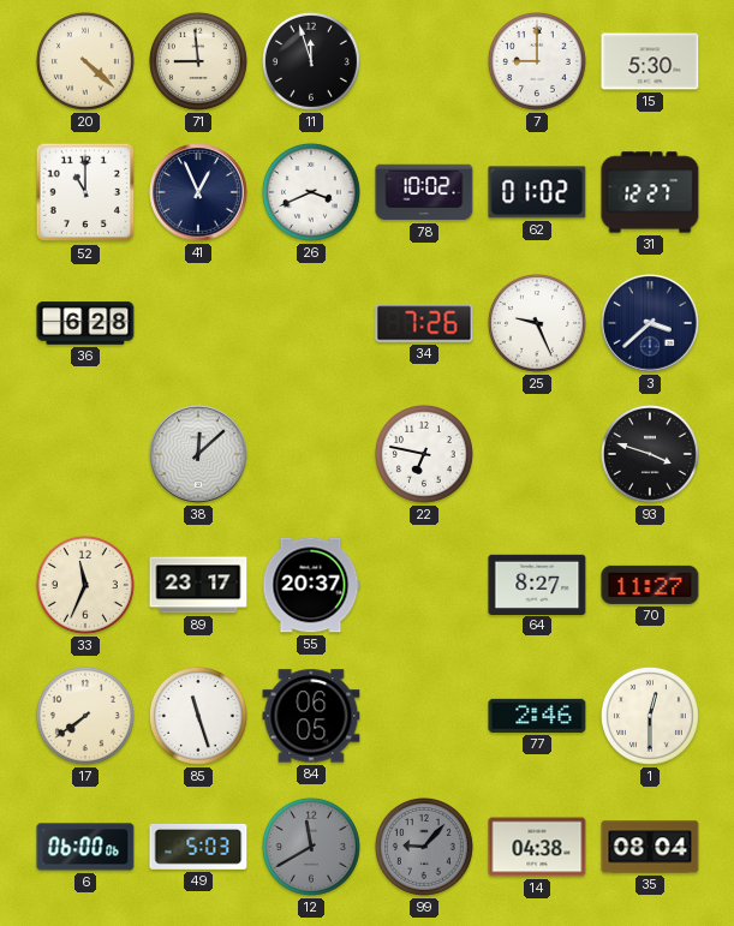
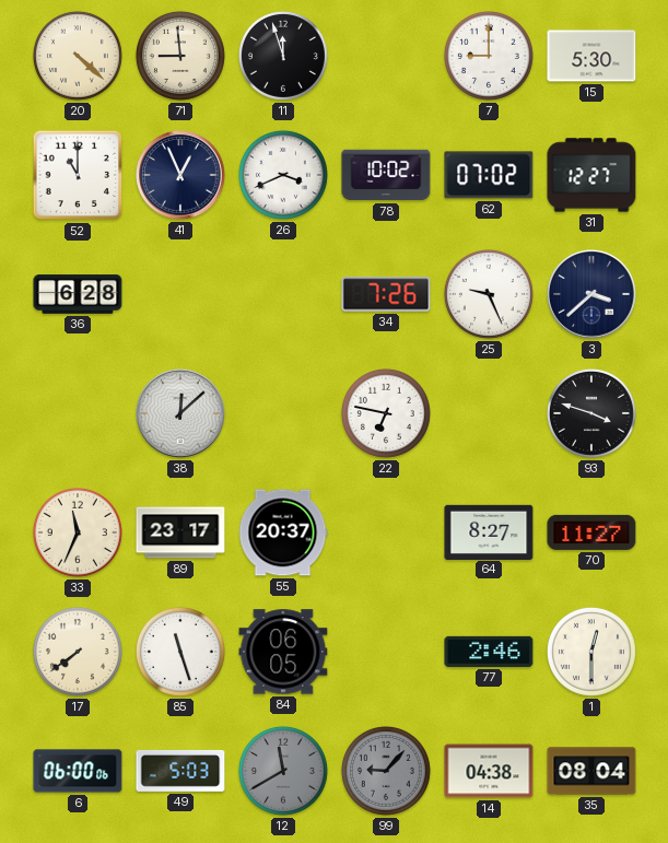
62: 01:02 -> 07:02
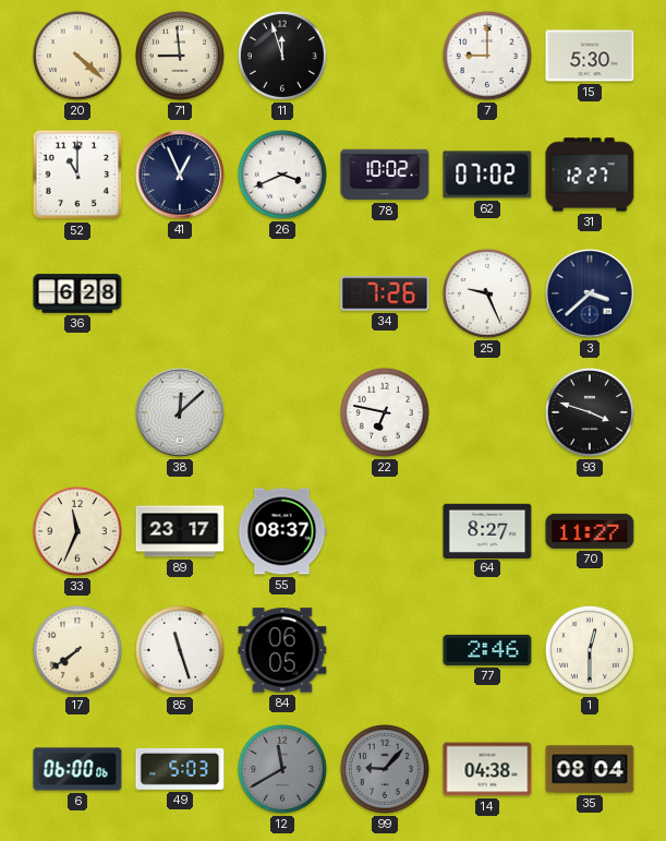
55: 20:37 -> 08:37
